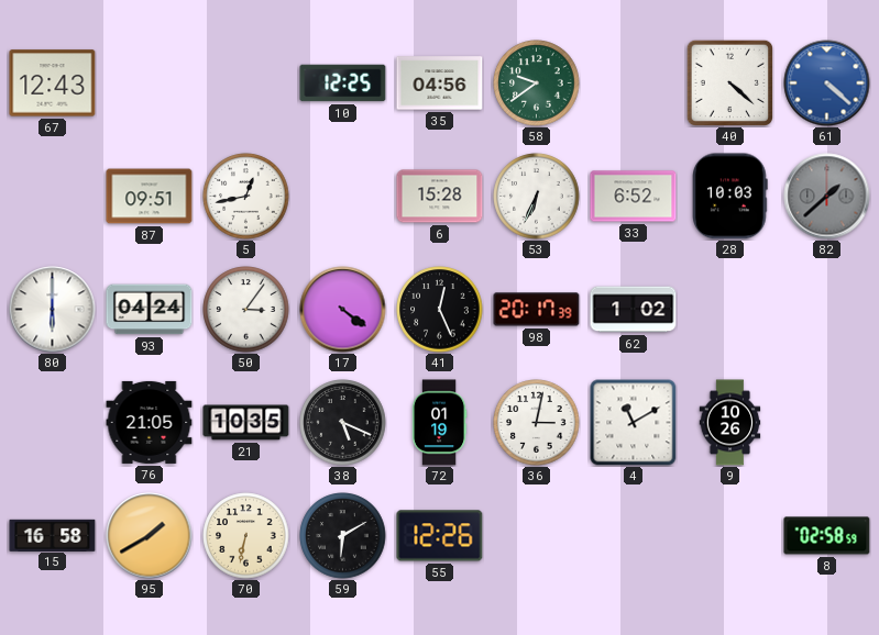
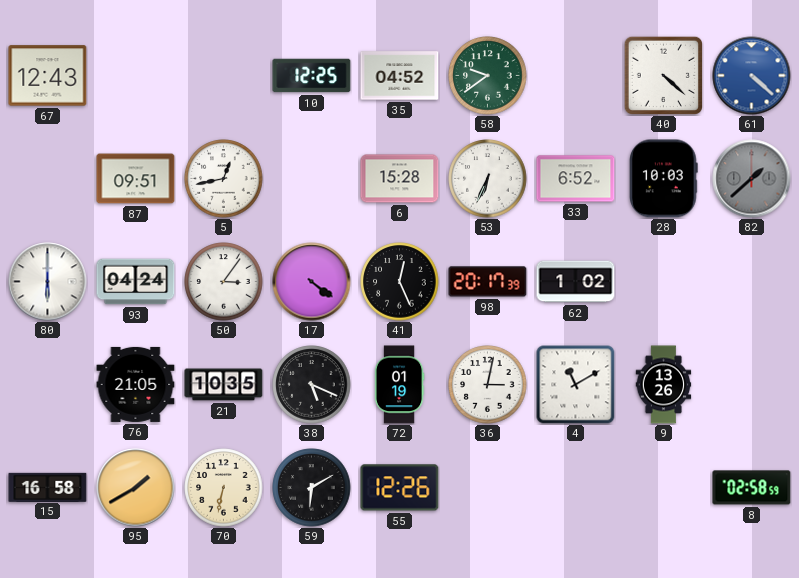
35: 04:56 -> 04:52
9: 10:26 -> 13:26
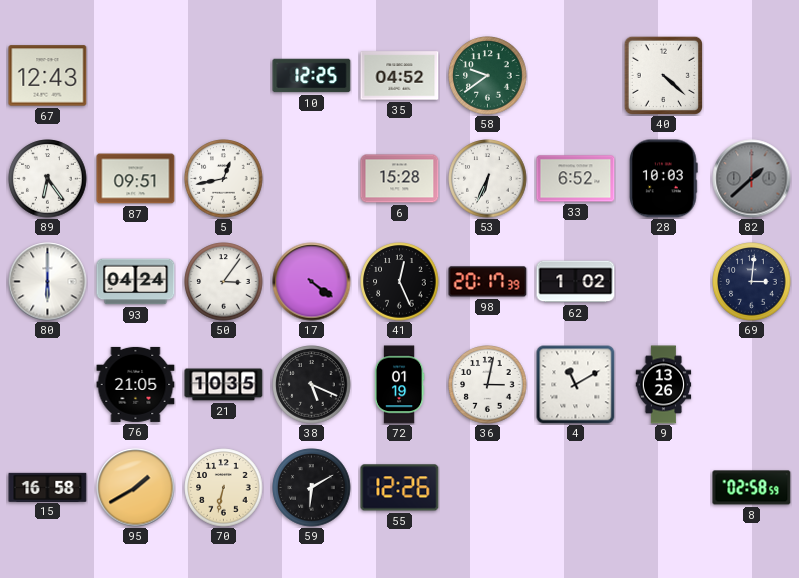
61: 4:22 -> none
89: none -> 6:24
69: none -> 3:01
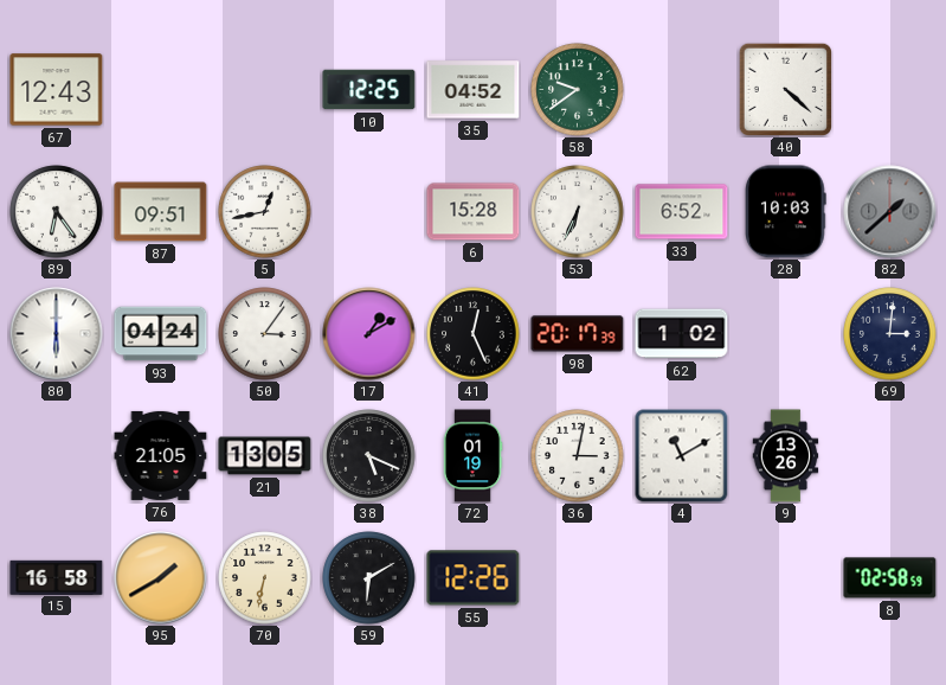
17: 4:21 -> 1:10
21: 10:35 -> 13:05
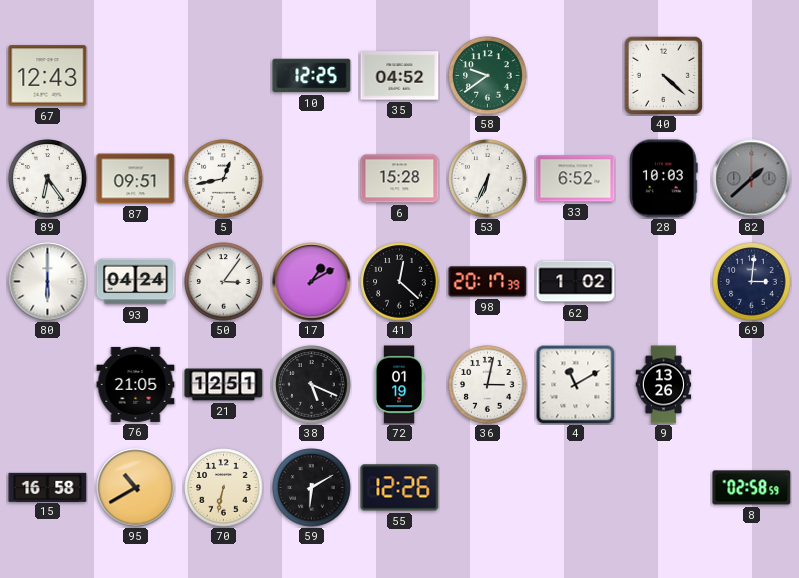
41: 12:26 -> 12:22
21: 13:05 -> 12:51
95: 1:40 -> 10:40
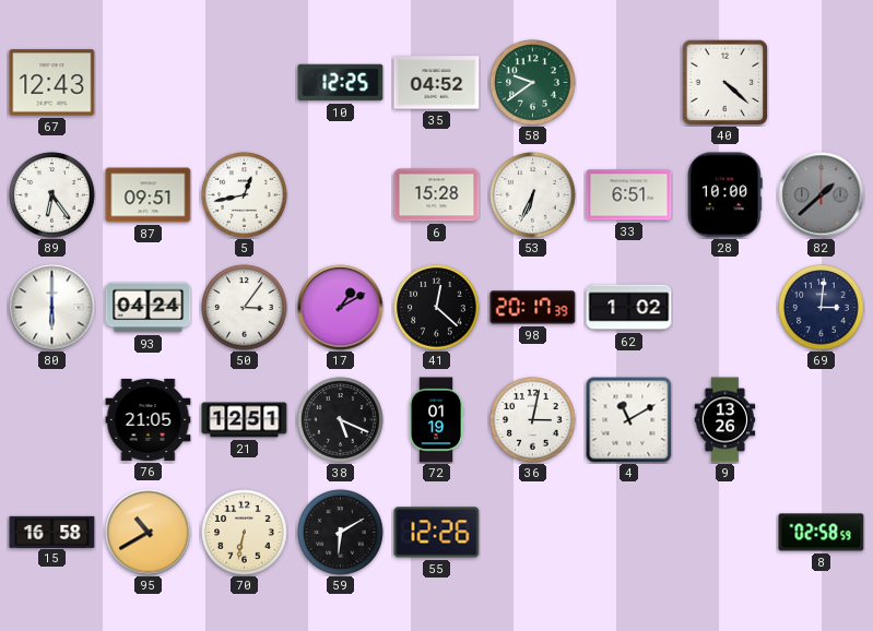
33: 6:52 -> 6:51
28: 10:03 -> 10:00
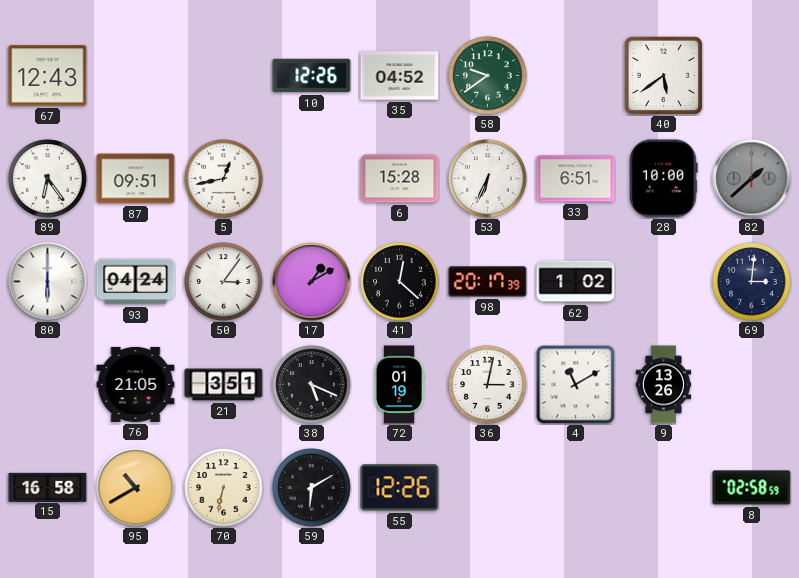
10: 12:25 -> 12:26
40: 4:22 -> 5:39
21: 12:51 -> 3:51
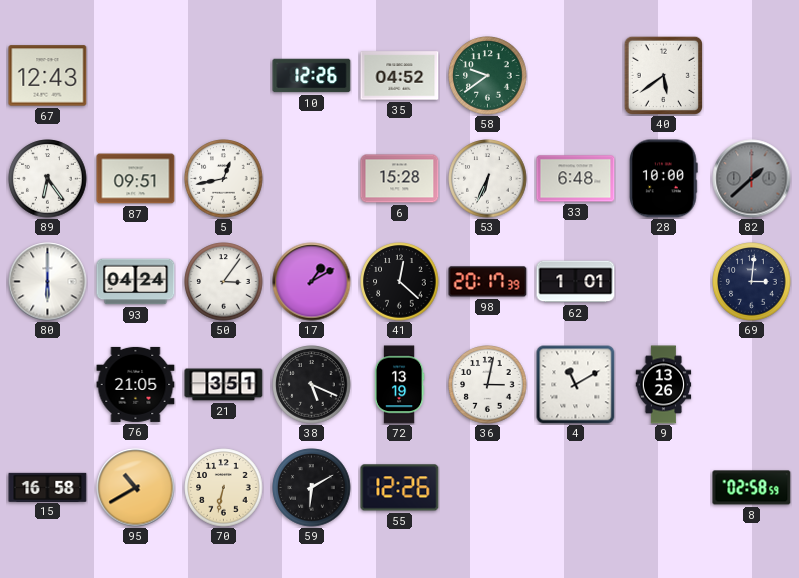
33: 6:51 -> 6:48
62: 1:02 -> 1:01
72: 01:19 -> 13:19
